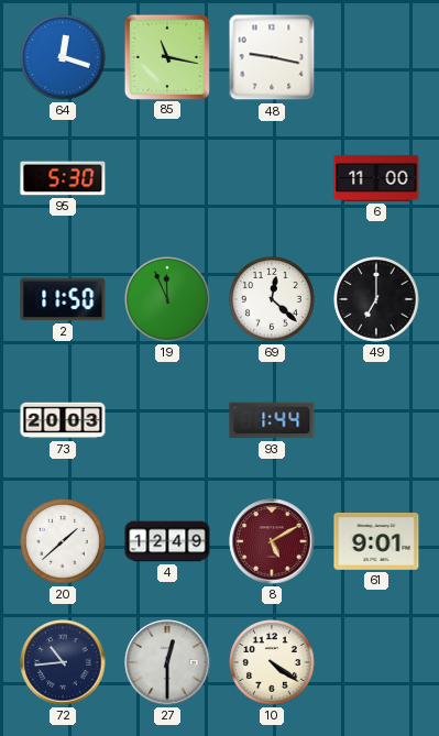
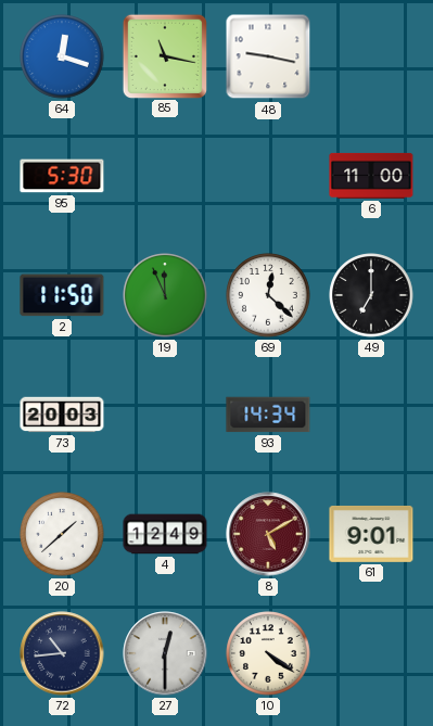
93: 1:44 -> 14:34
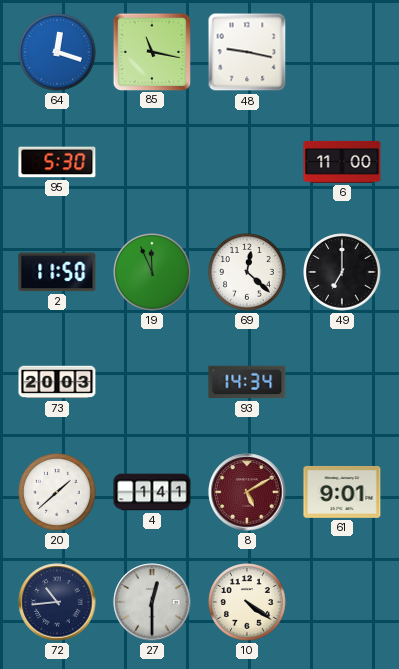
4: 12:49 -> 1:41
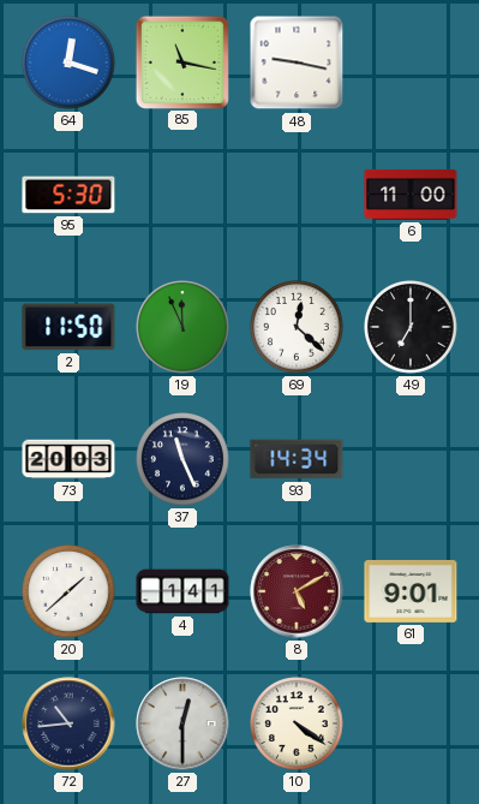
37: none -> 11:26
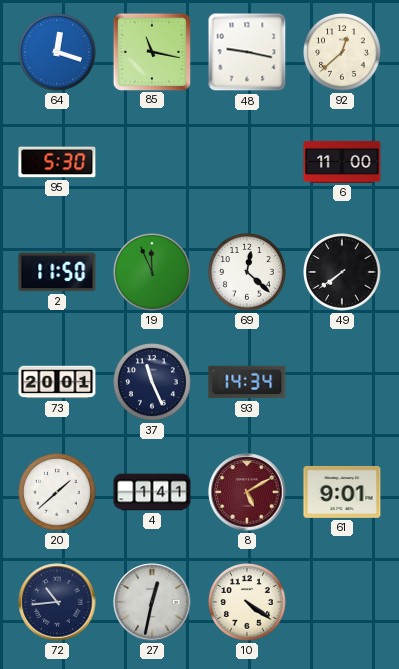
92: none -> 12:38
49: 7:00 -> 7:39
73: 20:03 -> 20:01
27: 12:30 -> 12:32
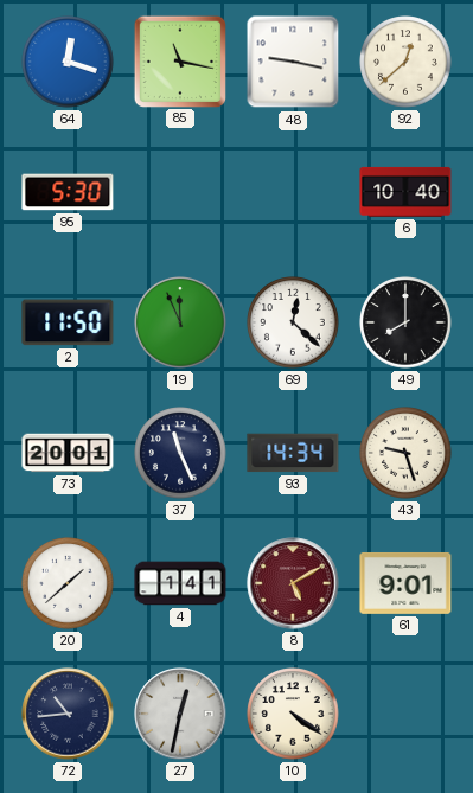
6: 11:00 -> 10:40
49: 7:39 -> 8:00
43: none -> 9:27
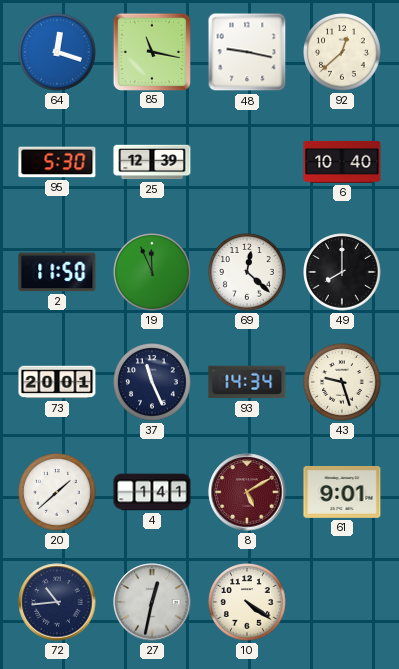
25: none -> 12:39
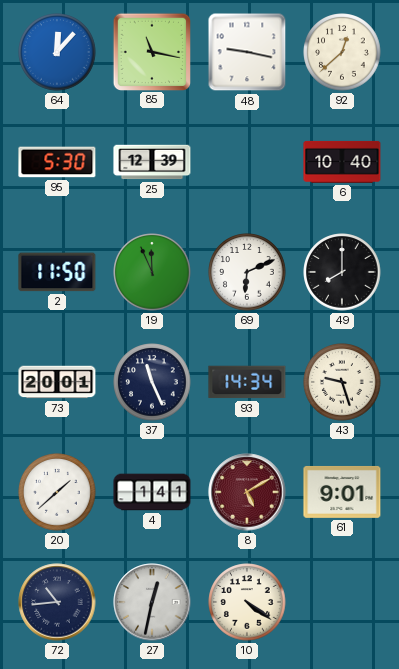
64: 12:18 -> 12:07
69: 12:22 -> 6:11
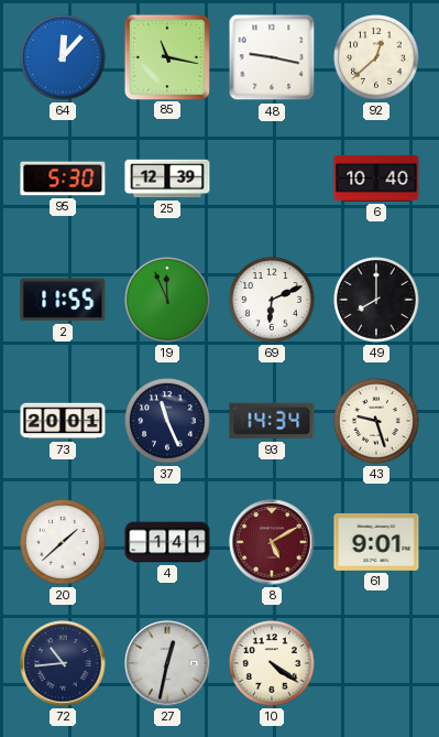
2: 11:50 -> 11:55
